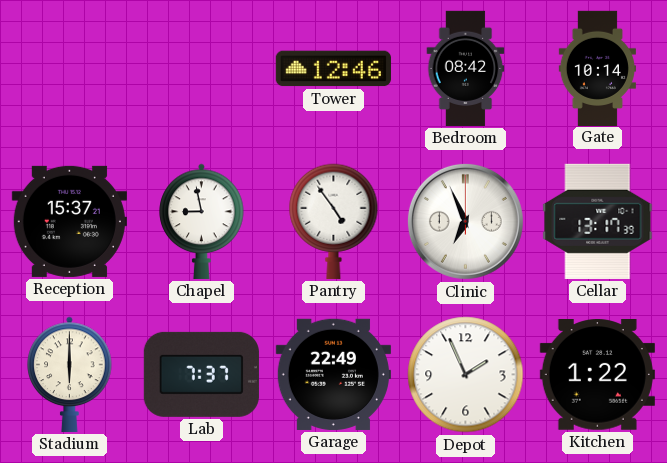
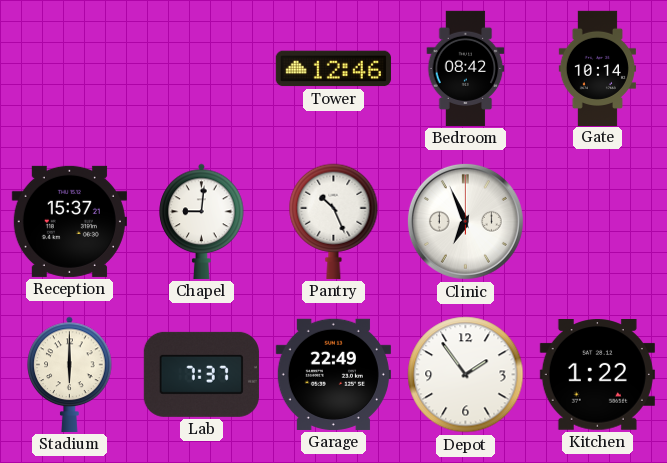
Chapel: 8:58 -> 9:01
Pantry: 4:54 -> 10:26
Cellar: 13:17 -> none
Depot: 1:56 -> 1:54
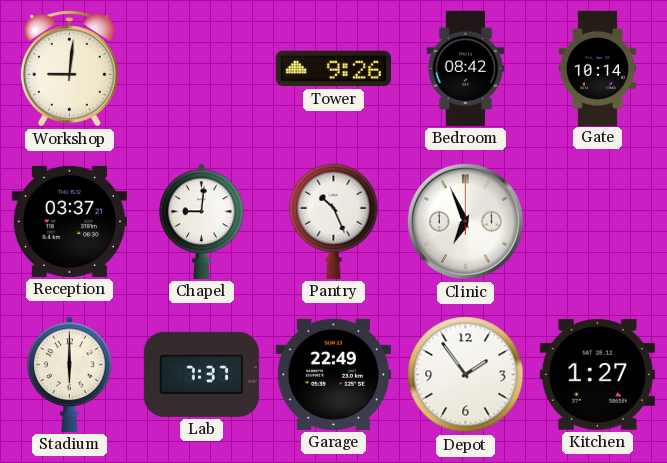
Workshop: none -> 9:01
Tower: 12:46 -> 9:26
Reception: 15:37 -> 03:37
Kitchen: 1:22 -> 1:27
